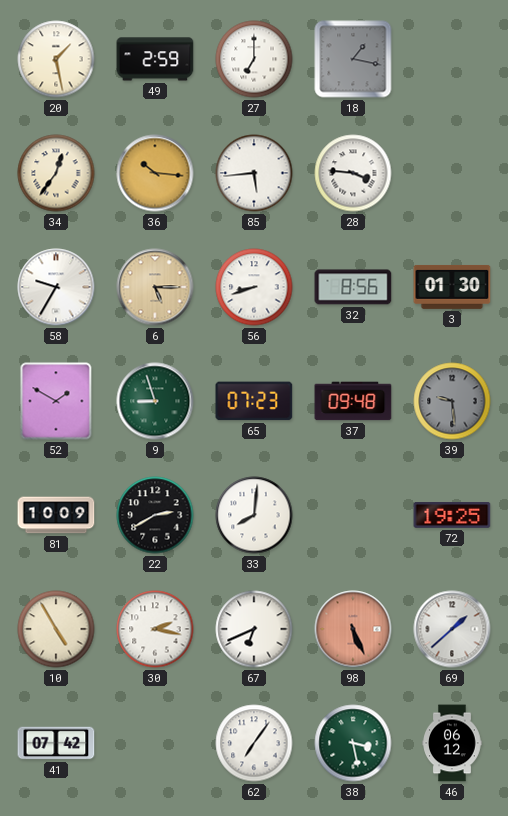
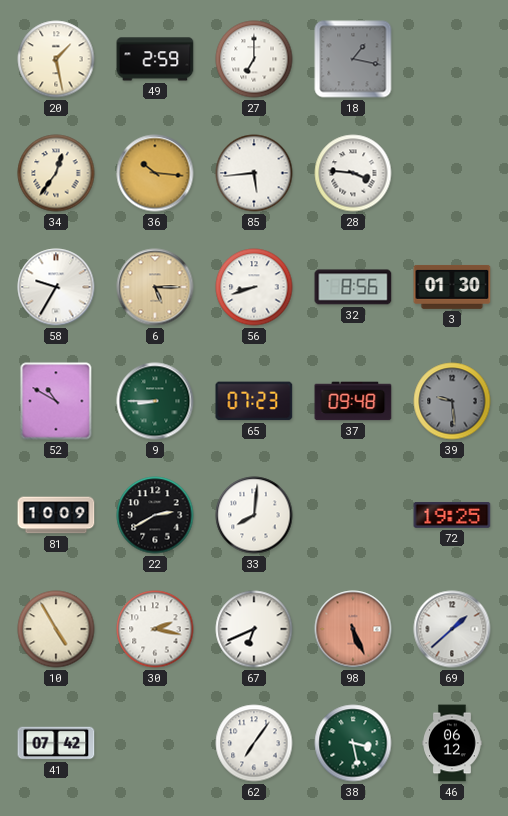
52: 1:50 -> 10:50
9: 8:57 -> 8:45
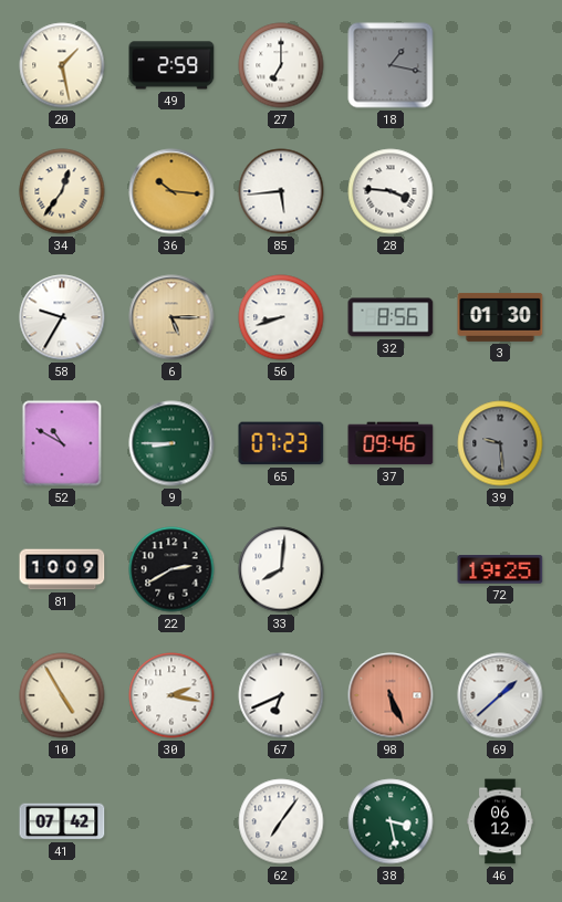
37: 09:48 -> 09:46
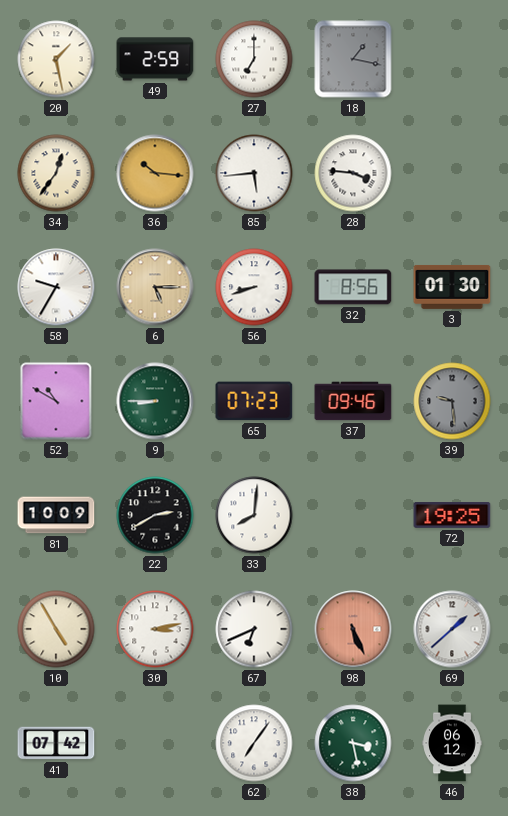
30: 2:17 -> 3:13
